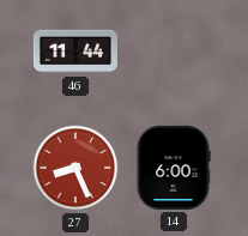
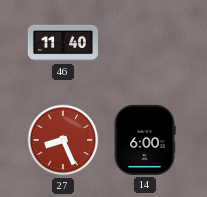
46: 11:44 -> 11:40
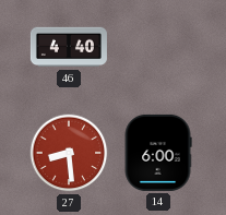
46: 11:40 -> 4:40
27: 8:26 -> 8:29
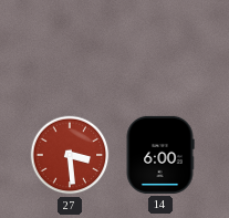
46: 4:40 -> none
27: 8:29 -> 3:29
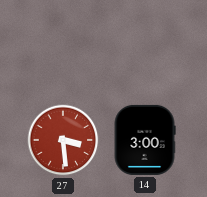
14: 6:00 -> 3:00
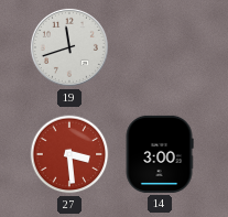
19: none -> 11:42
